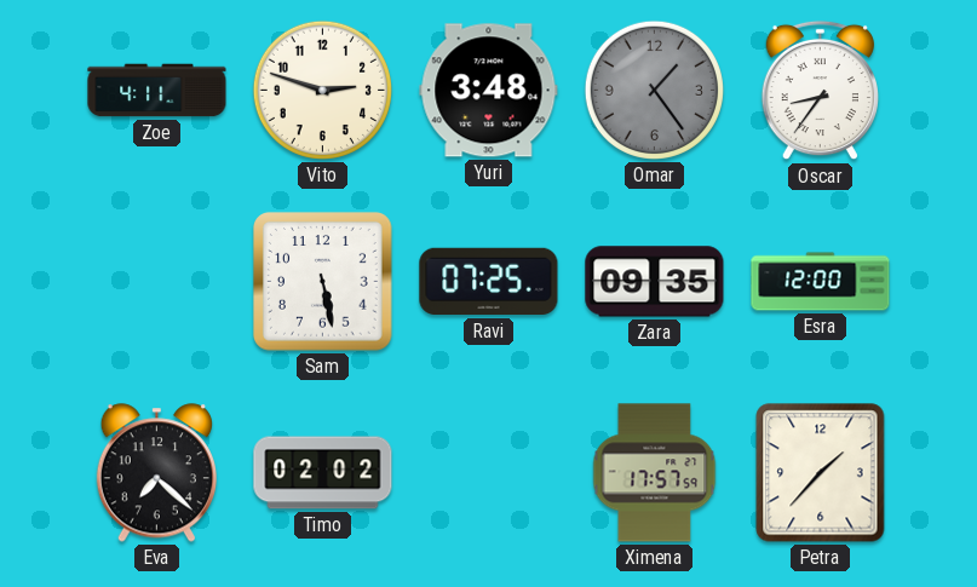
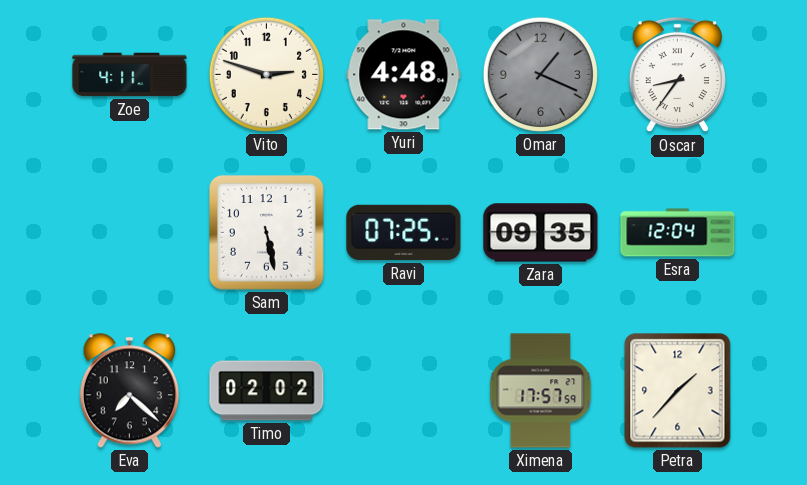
Yuri: 3:48 -> 4:48
Omar: 1:24 -> 1:19
Esra: 12:00 -> 12:04
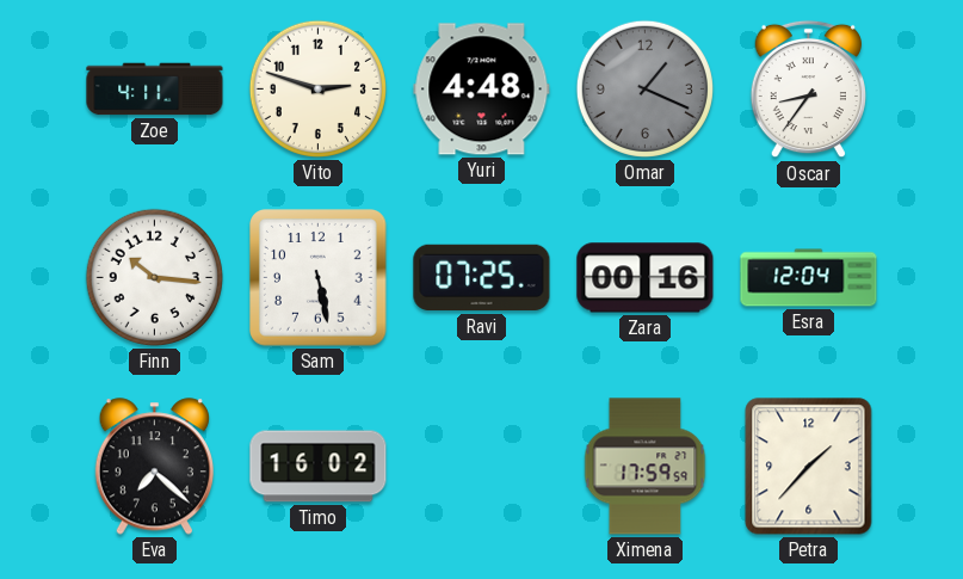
Finn: none -> 10:16
Zara: 09:35 -> 00:16
Timo: 02:02 -> 16:02
Ximena: 17:57 -> 17:59
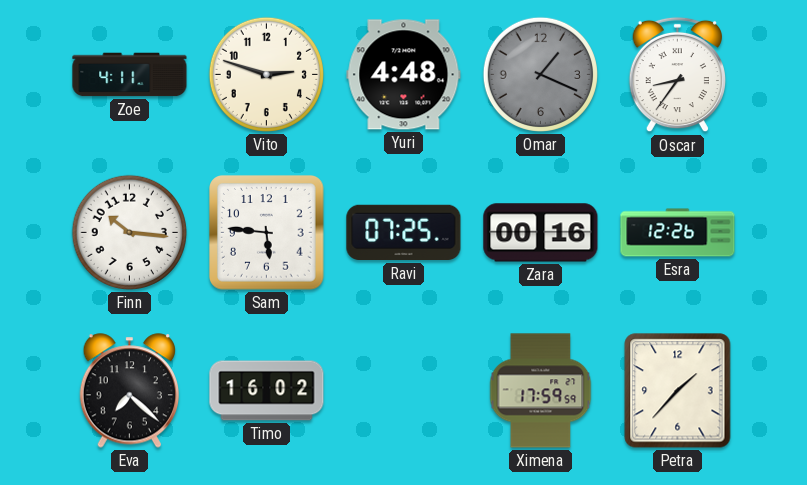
Sam: 5:28 -> 5:46
Esra: 12:04 -> 12:26
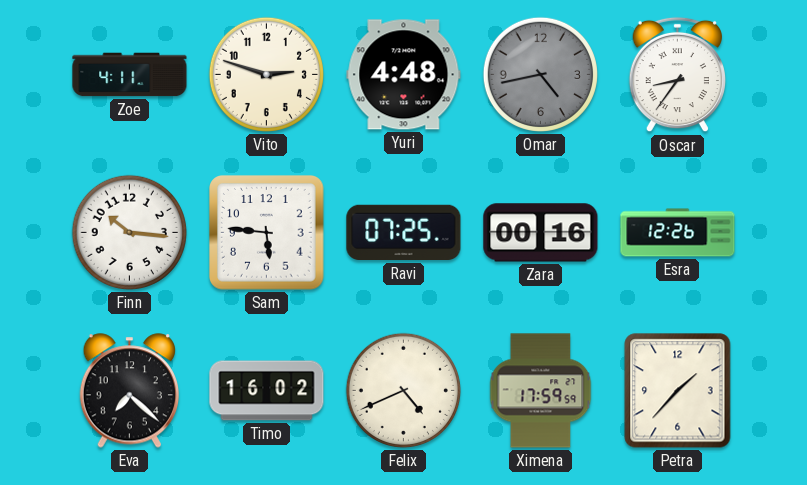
Omar: 1:19 -> 4:43
Felix: none -> 4:41
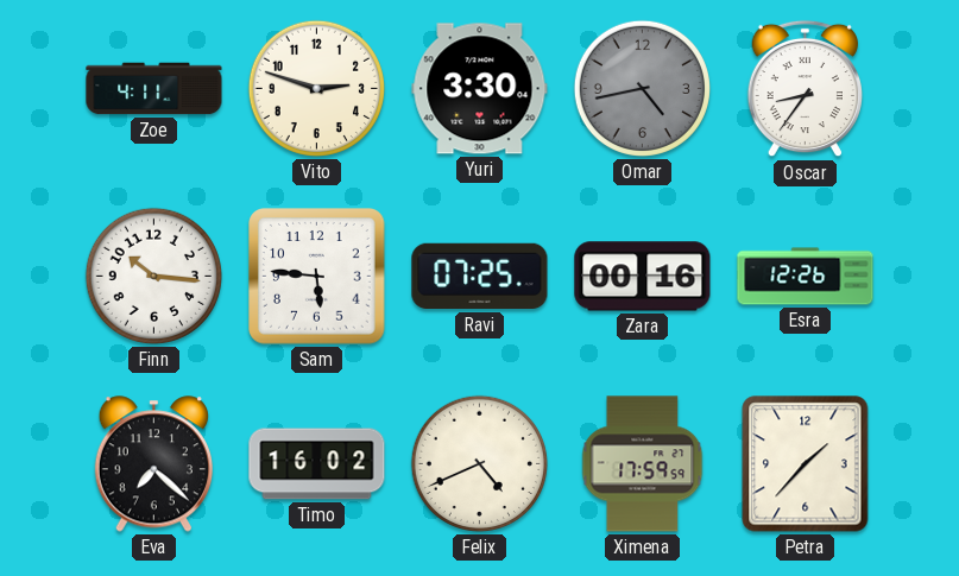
Yuri: 4:48 -> 3:30
